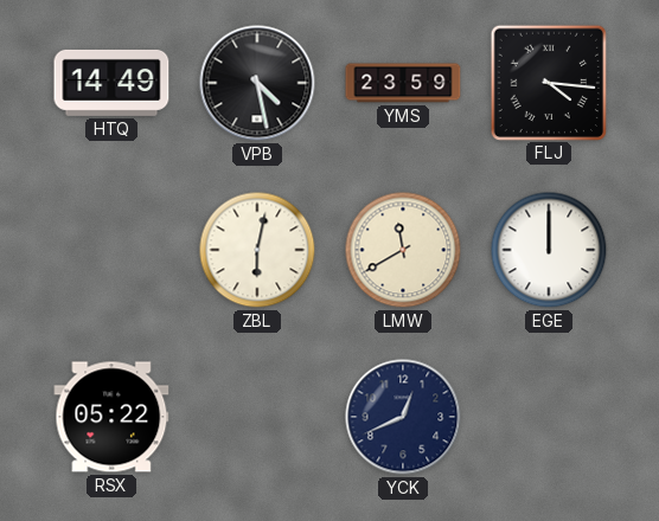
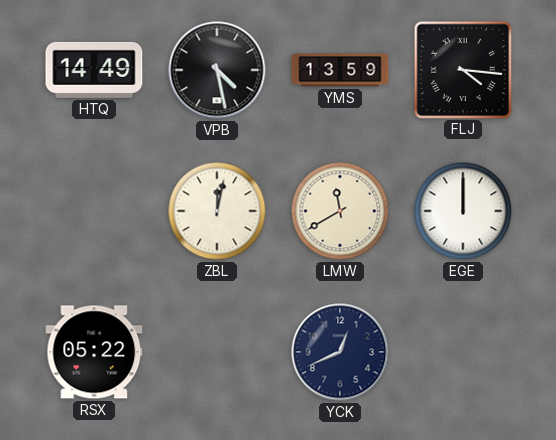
YMS: 23:59 -> 13:59
ZBL: 6:02 -> 12:02
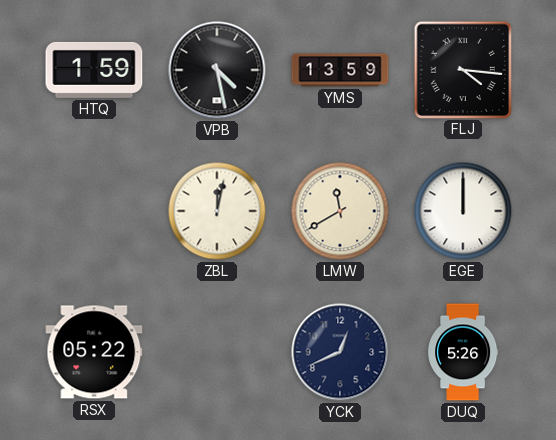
HTQ: 14:49 -> 1:59
DUQ: none -> 5:26
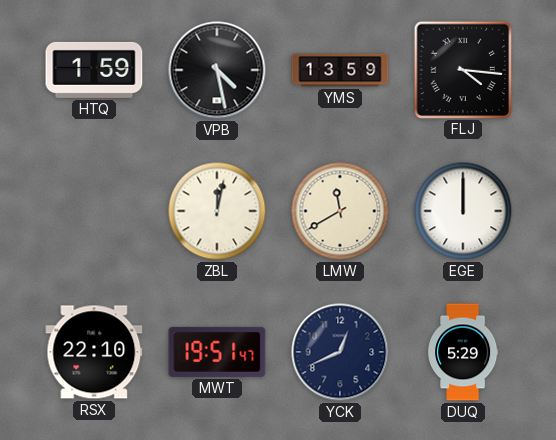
RSX: 05:22 -> 22:10
MWT: none -> 19:51
DUQ: 5:26 -> 5:29
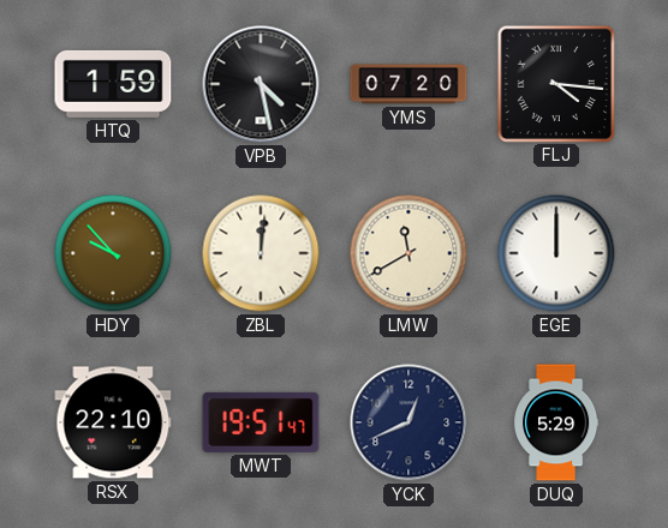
YMS: 13:59 -> 07:20
HDY: none -> 9:53
ZBL: 12:02 -> 12:01
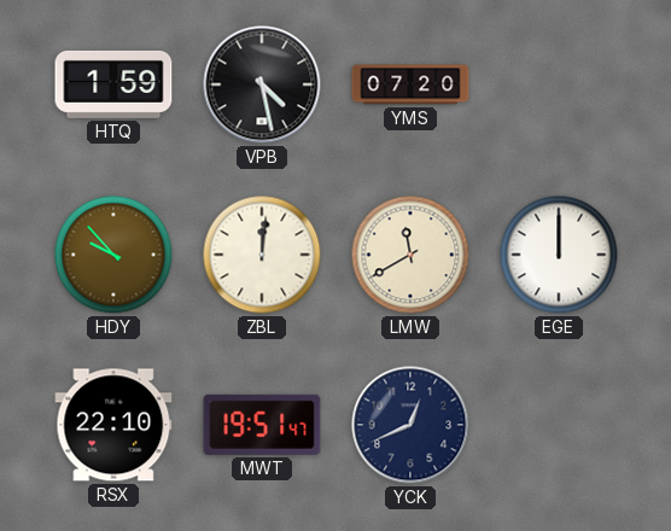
FLJ: 4:16 -> none
DUQ: 5:29 -> none
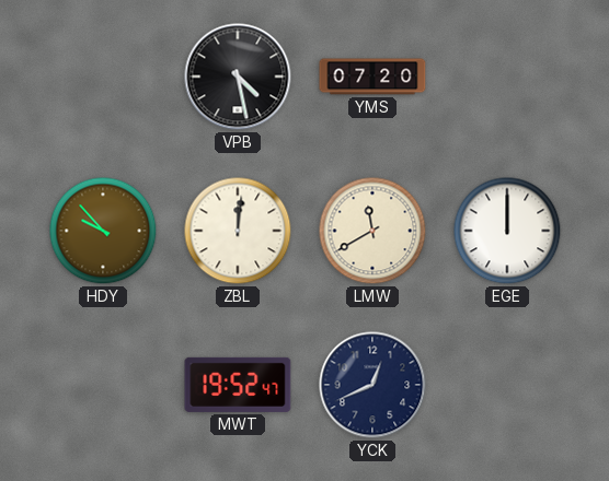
HTQ: 1:59 -> none
RSX: 22:10 -> none
MWT: 19:51 -> 19:52
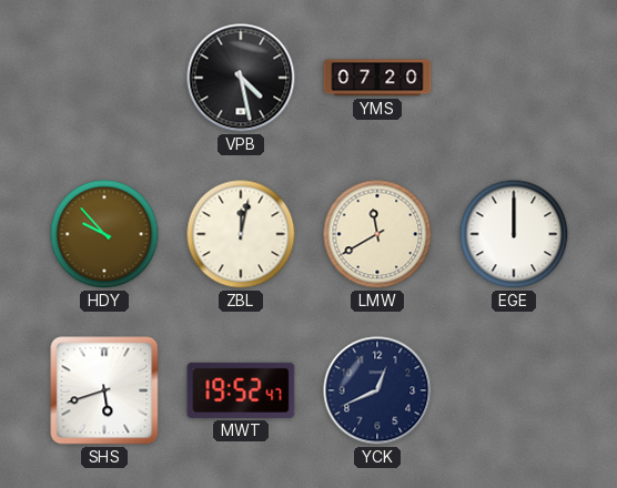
ZBL: 12:01 -> 12:02
SHS: none -> 5:42
